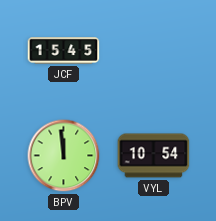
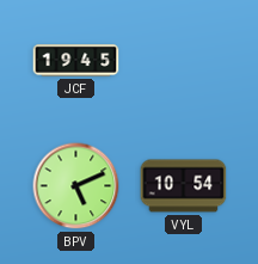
JCF: 15:45 -> 19:45
BPV: 11:59 -> 5:11
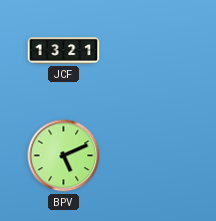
JCF: 19:45 -> 13:21
VYL: 10:54 -> none
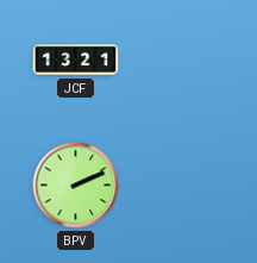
BPV: 5:11 -> 2:11
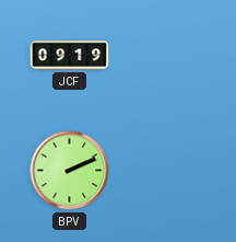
JCF: 13:21 -> 09:19
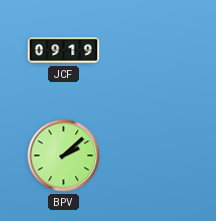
BPV: 2:11 -> 2:08
